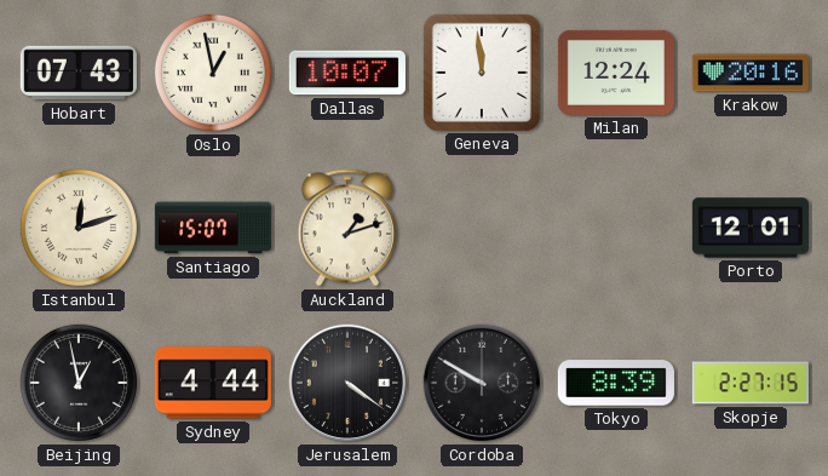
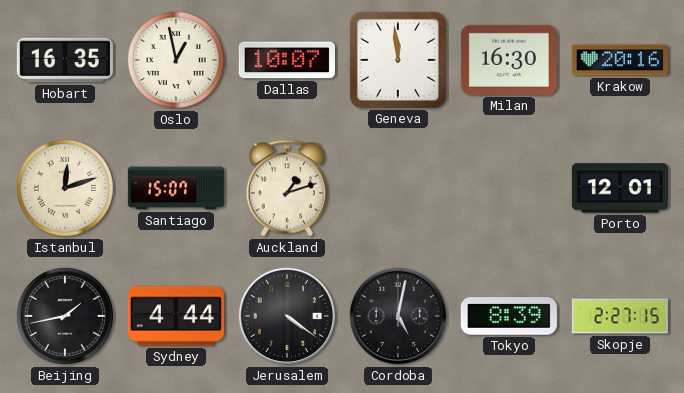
Hobart: 07:43 -> 16:35
Milan: 12:24 -> 16:30
Beijing: 12:58 -> 1:43
Cordoba: 9:50 -> 5:02
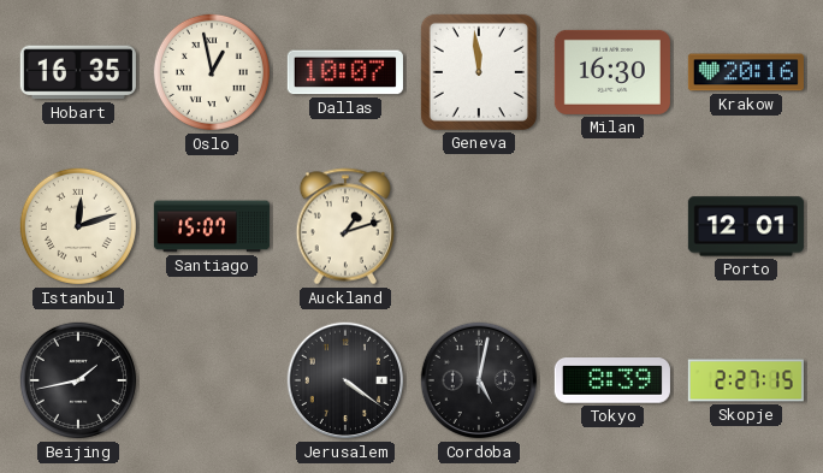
Sydney: 4:44 -> none
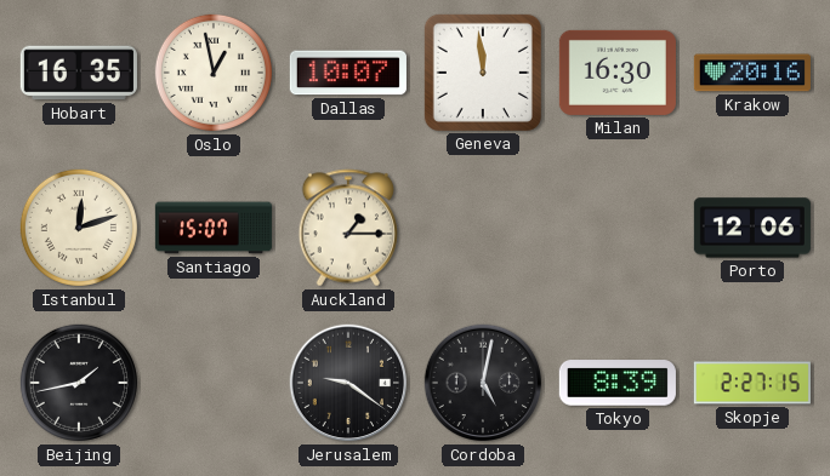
Auckland: 1:12 -> 1:15
Porto: 12:01 -> 12:06
Jerusalem: 4:21 -> 9:21
